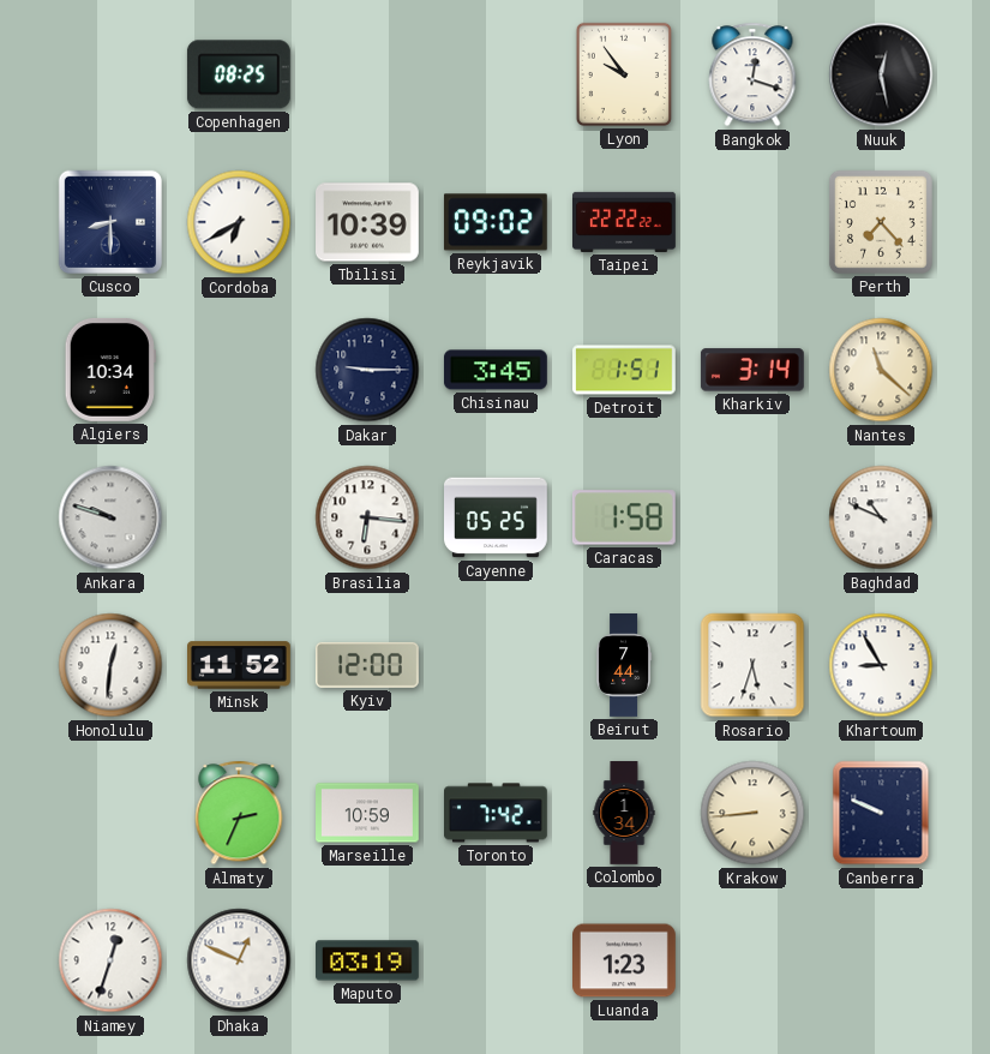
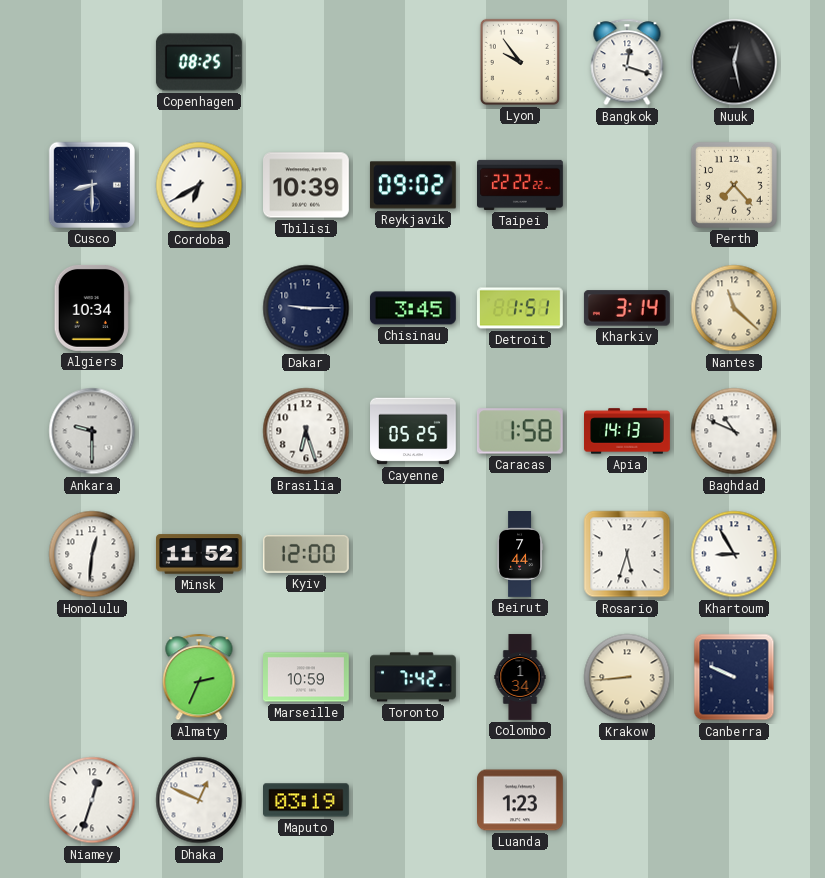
Ankara: 9:48 -> 9:30
Brasilia: 6:16 -> 6:27
Apia: none -> 14:13
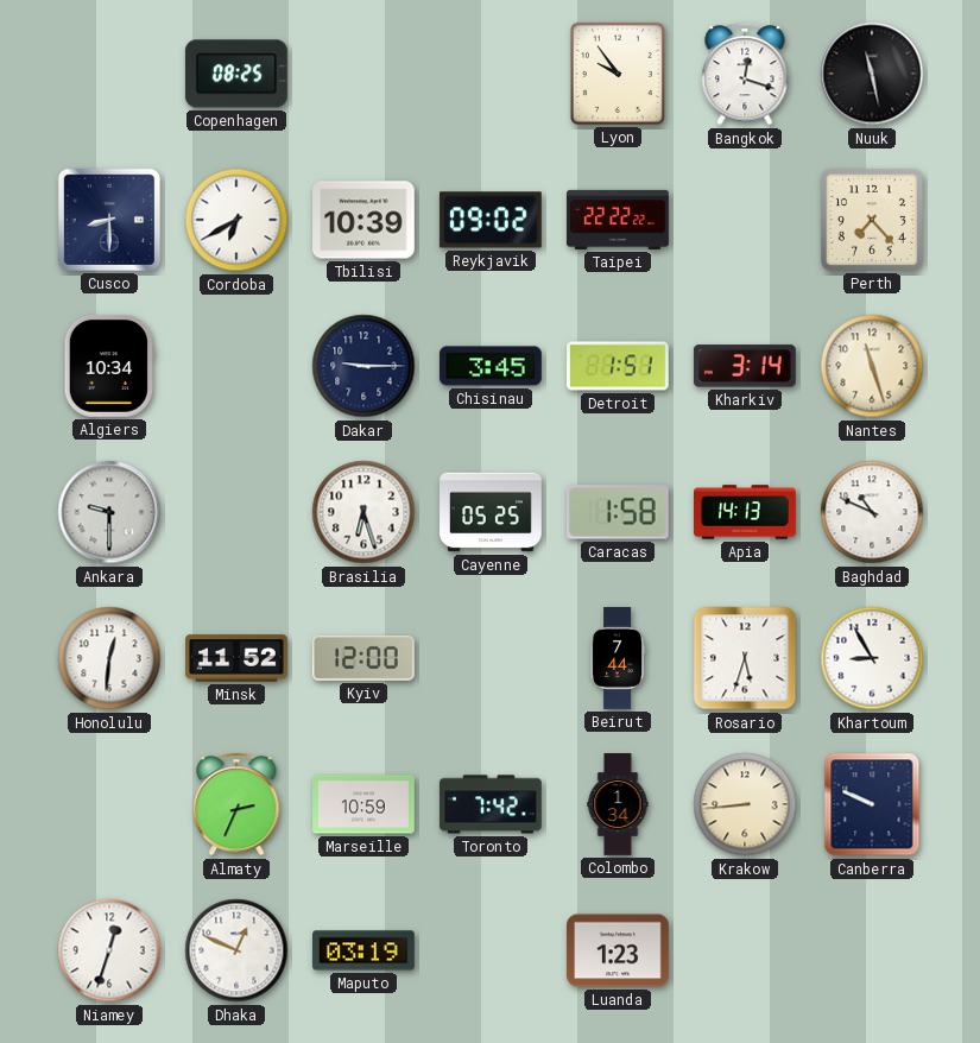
Nuuk: 12:28 -> 11:28
Nantes: 11:22 -> 11:27
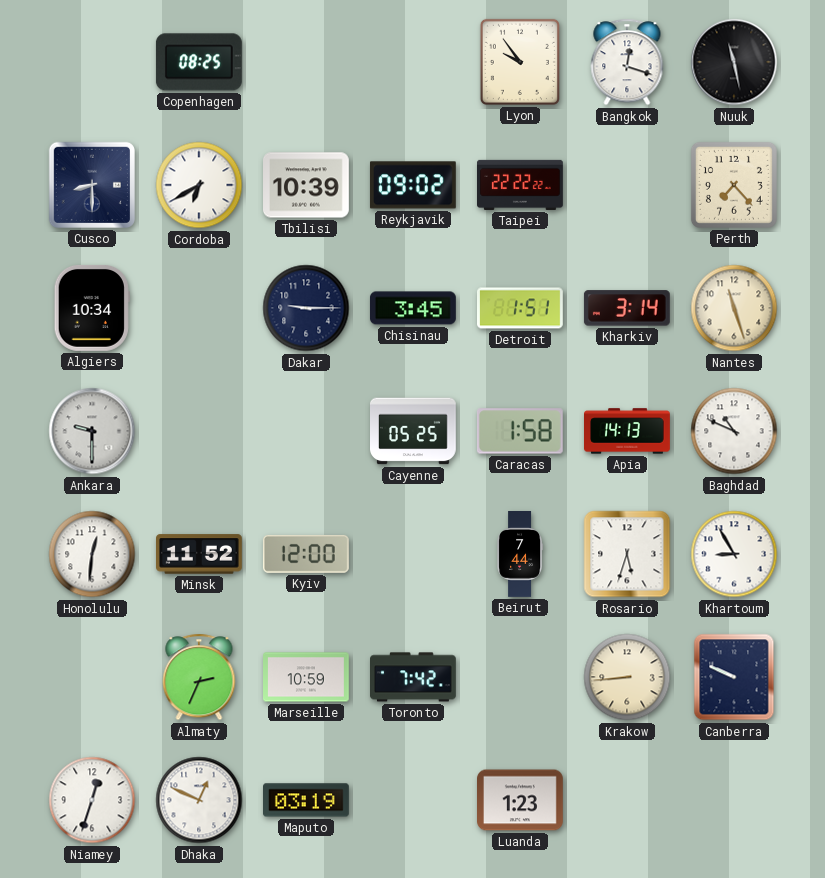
Brasilia: 6:27 -> none
Colombo: 1:34 -> none
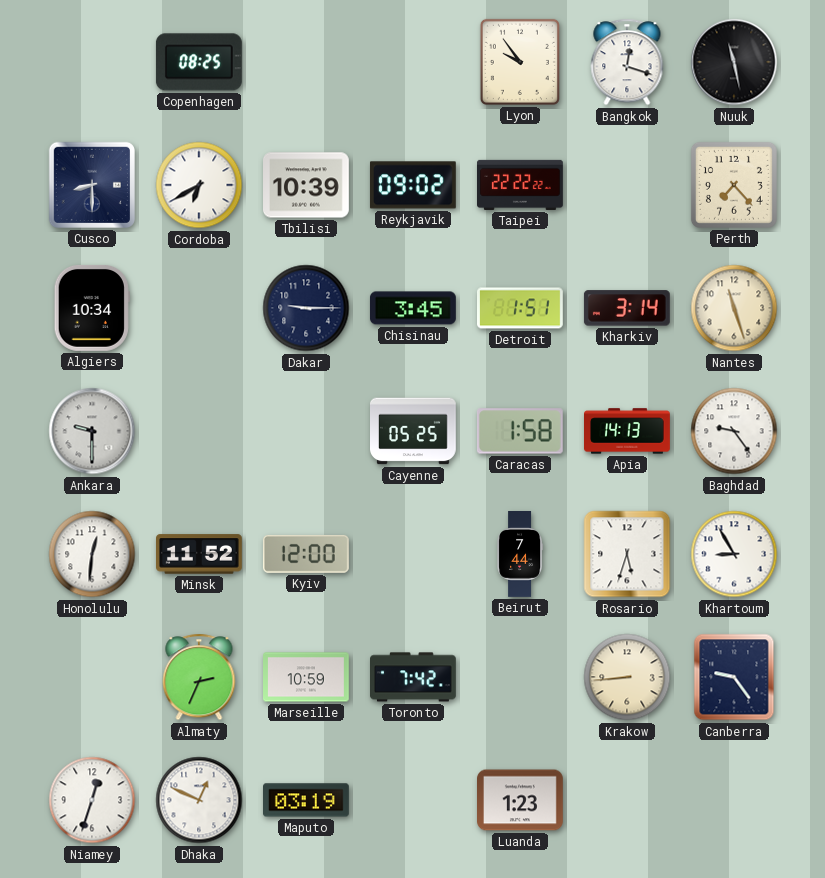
Baghdad: 10:49 -> 9:24
Canberra: 9:49 -> 9:24
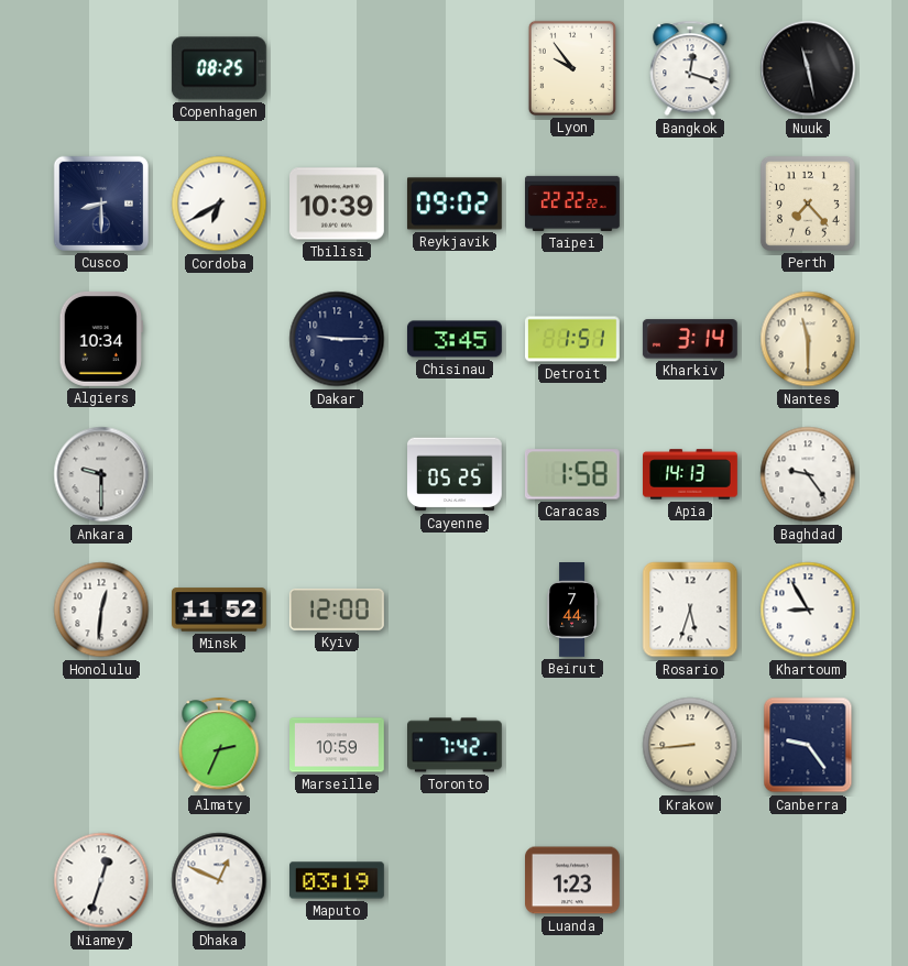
Nantes: 11:27 -> 11:30
